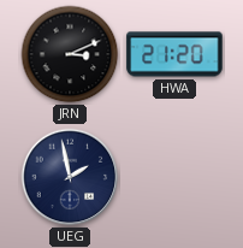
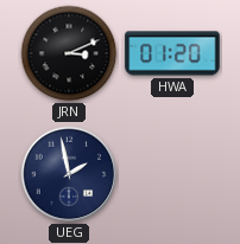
HWA: 21:20 -> 01:20
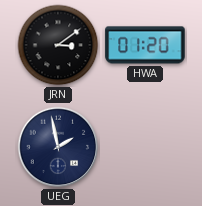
JRN: 3:11 -> 3:09
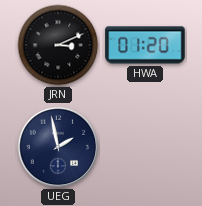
JRN: 3:09 -> 3:11
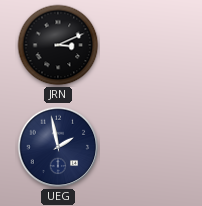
HWA: 01:20 -> none
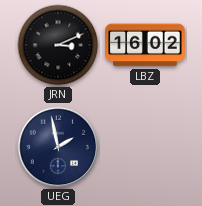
LBZ: none -> 16:02
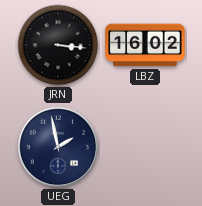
JRN: 3:11 -> 3:16
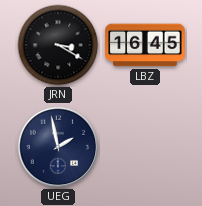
JRN: 3:16 -> 3:20
LBZ: 16:02 -> 16:45
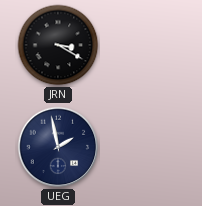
LBZ: 16:45 -> none
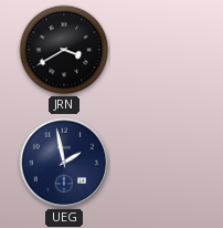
JRN: 3:20 -> 3:40
